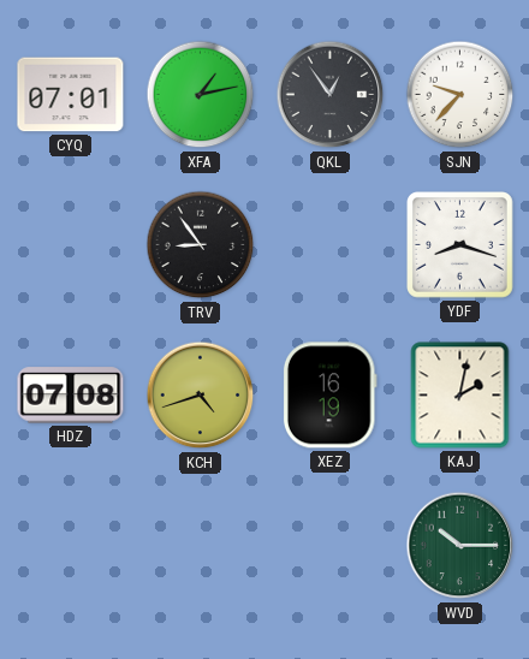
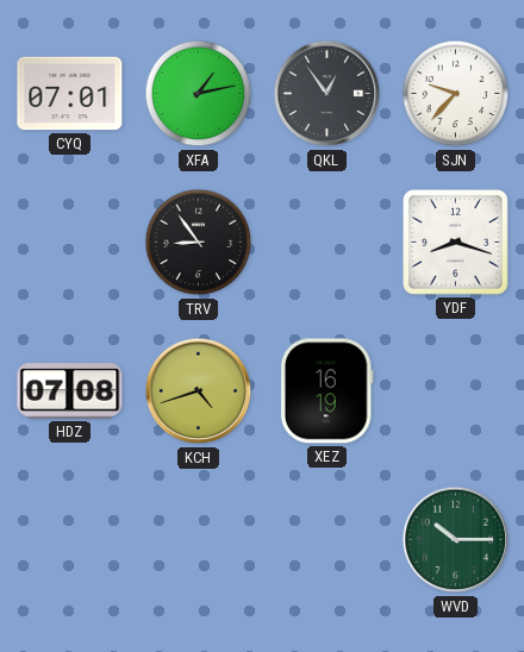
KAJ: 2:02 -> none
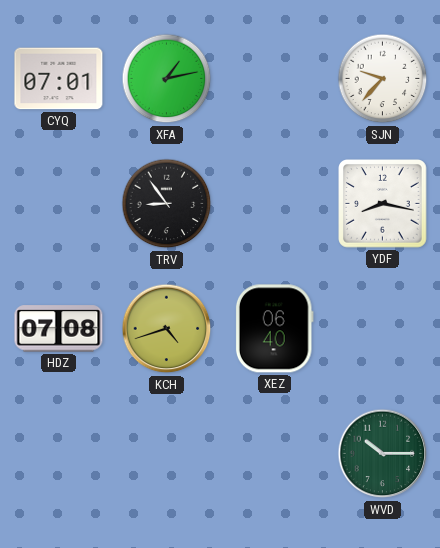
QKL: 12:54 -> none
YDF: 8:18 -> 8:17
XEZ: 16:19 -> 06:40
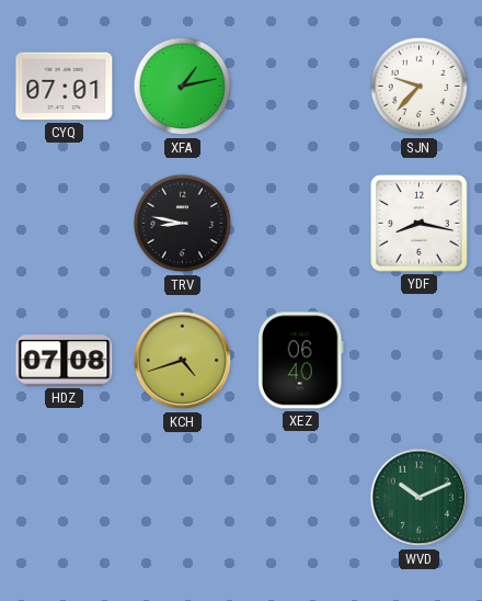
TRV: 8:54 -> 8:47
WVD: 10:15 -> 10:11
